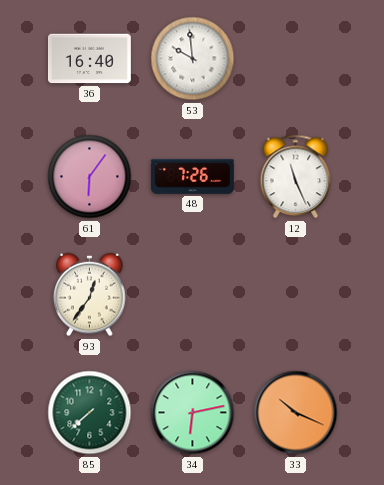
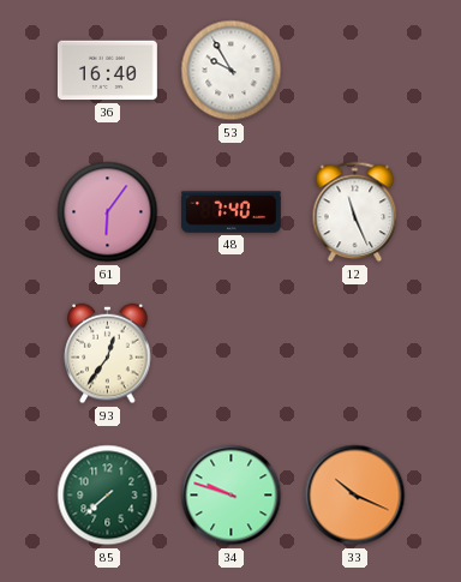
53: 9:59 -> 9:55
48: 7:26 -> 7:40
34: 6:13 -> 9:48
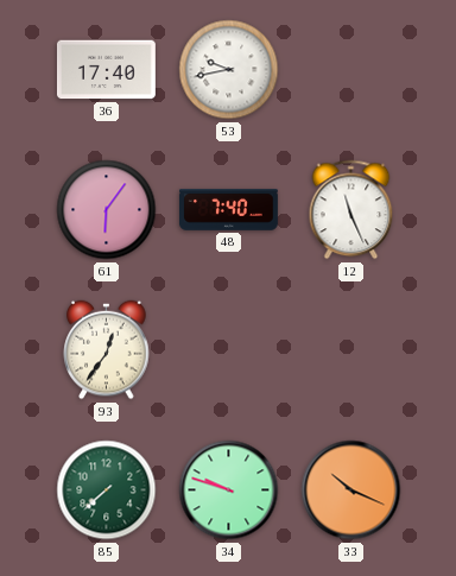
36: 16:40 -> 17:40
53: 9:55 -> 9:43
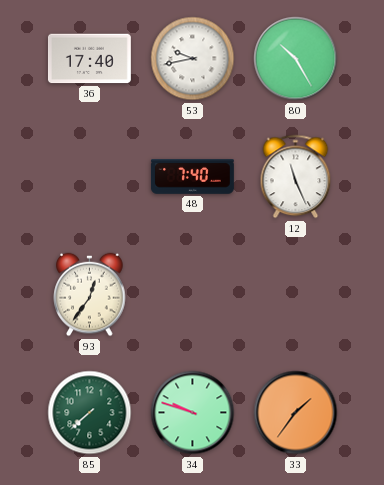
80: none -> 10:25
61: 6:06 -> none
33: 10:19 -> 1:36
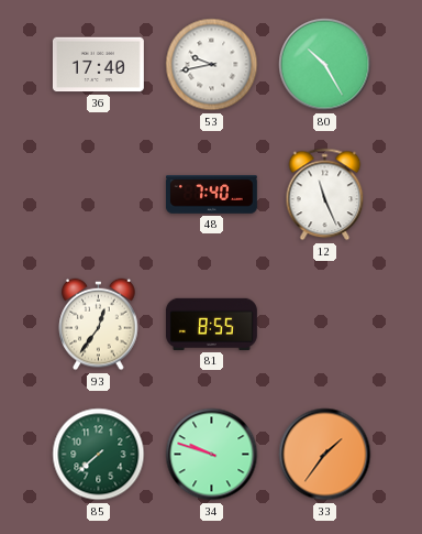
81: none -> 8:55
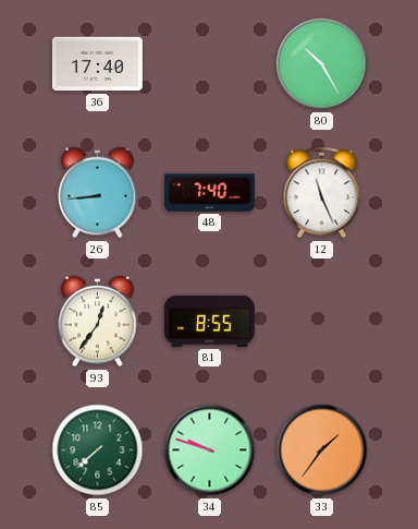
53: 9:43 -> none
26: none -> 8:44
